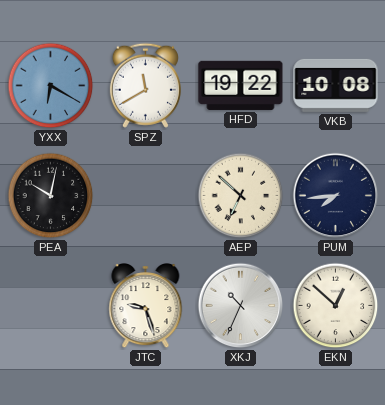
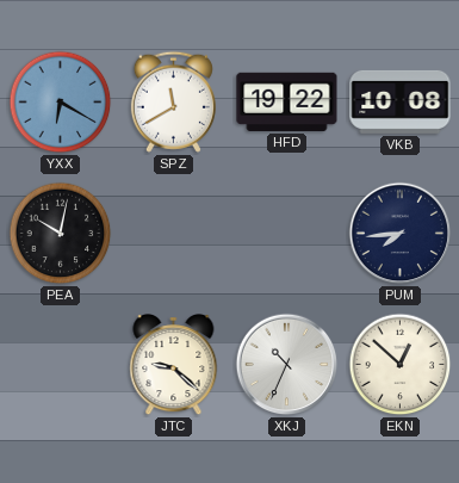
AEP: 6:52 -> none
JTC: 9:27 -> 9:22
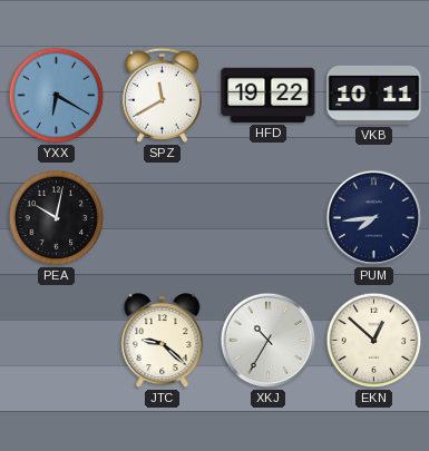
VKB: 10:08 -> 10:11
XKJ: 10:34 -> 10:35
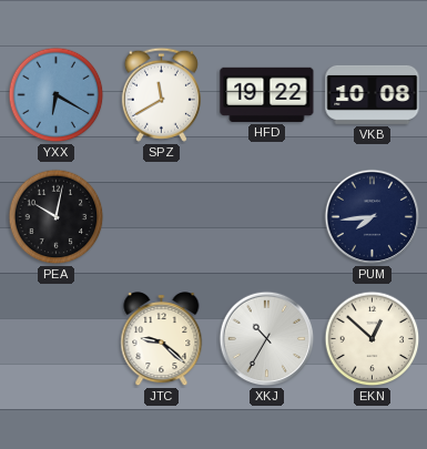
VKB: 10:11 -> 10:08
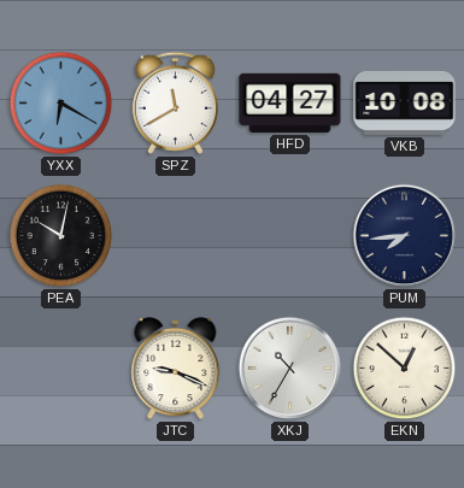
HFD: 19:22 -> 04:27
JTC: 9:22 -> 9:19
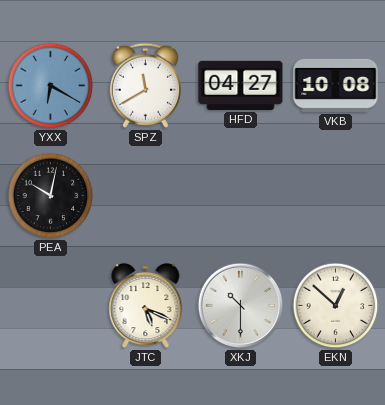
PUM: 7:44 -> none
JTC: 9:19 -> 5:19
XKJ: 10:35 -> 10:30
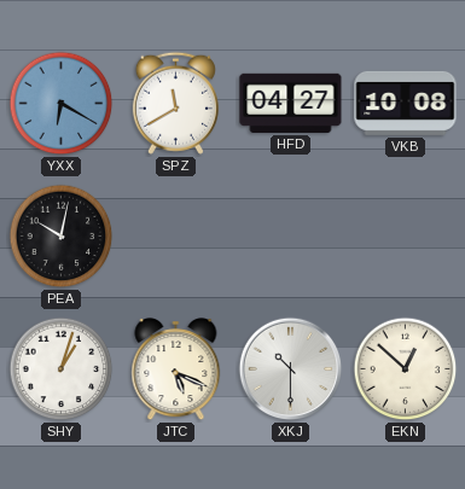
SHY: none -> 1:03
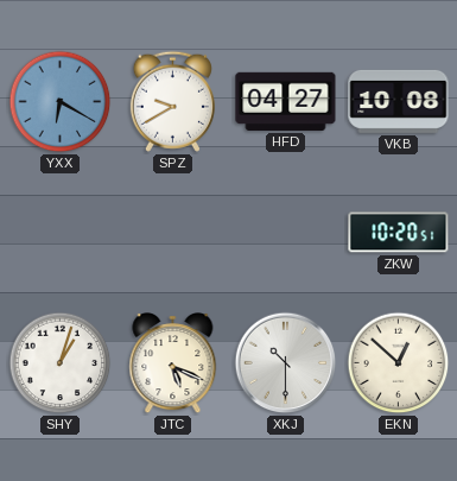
SPZ: 11:40 -> 9:40
PEA: 10:02 -> none
ZKW: none -> 10:20
